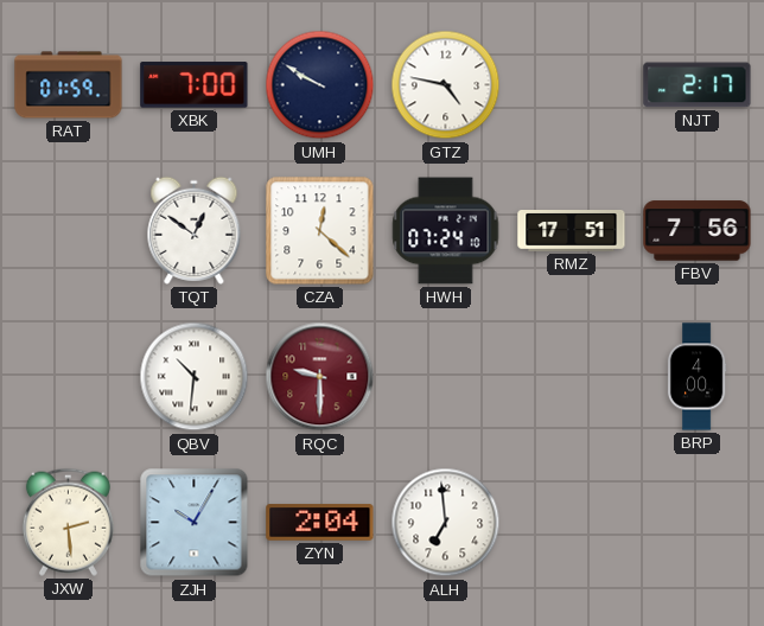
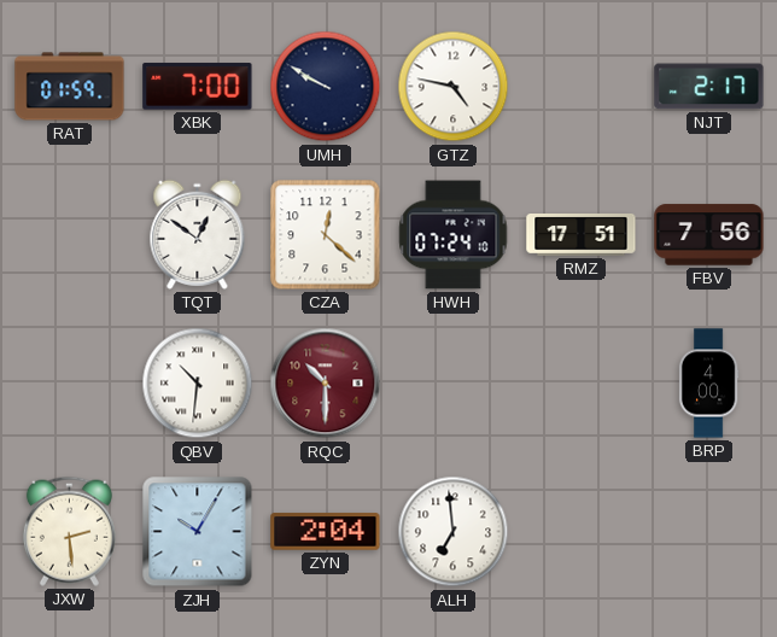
RQC: 9:30 -> 10:30
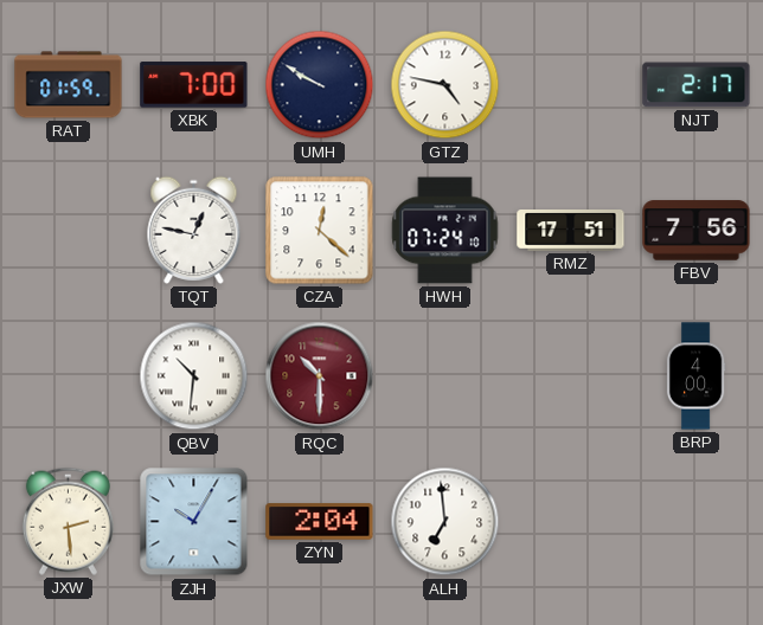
TQT: 12:51 -> 12:47
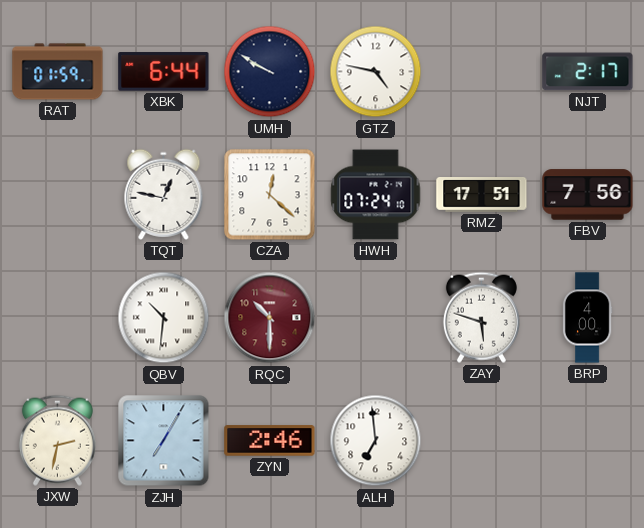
XBK: 7:00 -> 6:44
ZAY: none -> 5:48
JXW: 2:29 -> 2:32
ZJH: 10:05 -> 7:05
ZYN: 2:04 -> 2:46
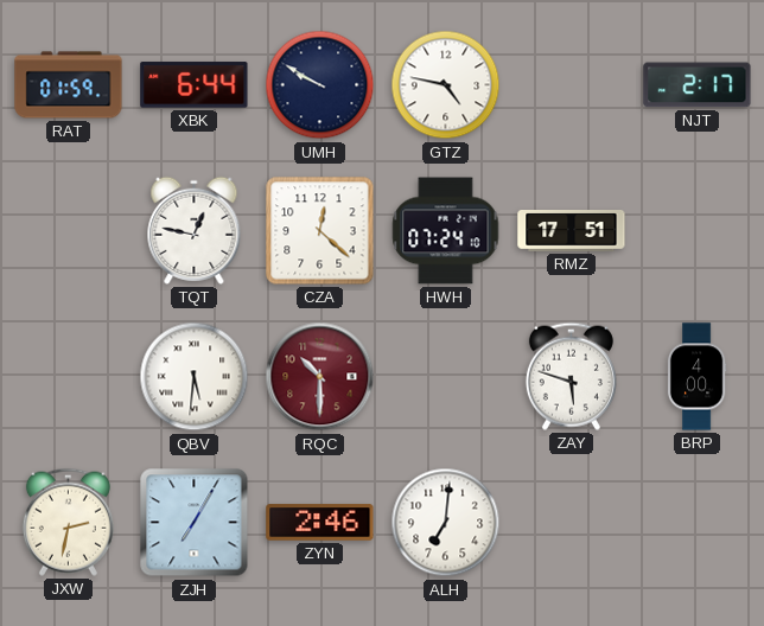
FBV: 7:56 -> none
QBV: 10:31 -> 5:31
ALH: 6:59 -> 7:01
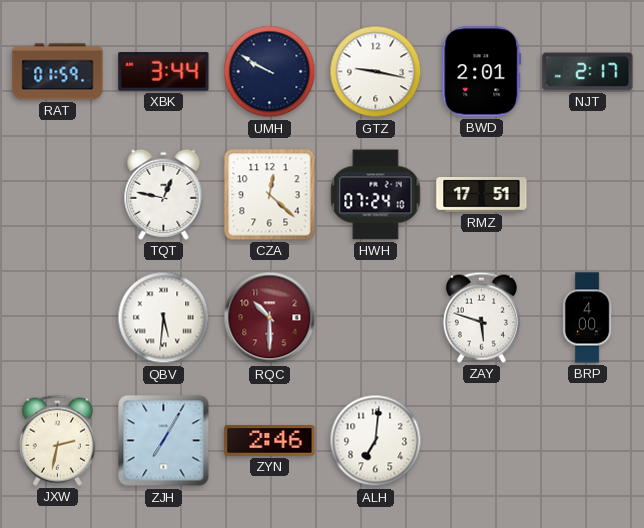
XBK: 6:44 -> 3:44
GTZ: 4:47 -> 9:17
BWD: none -> 2:01
